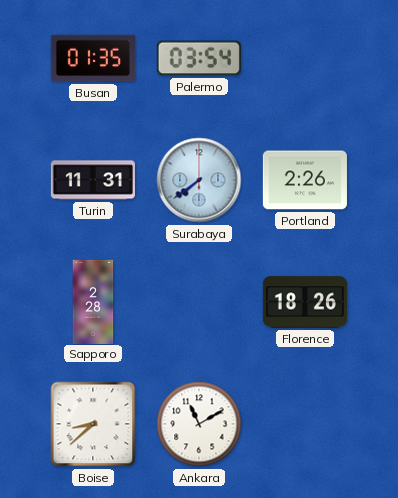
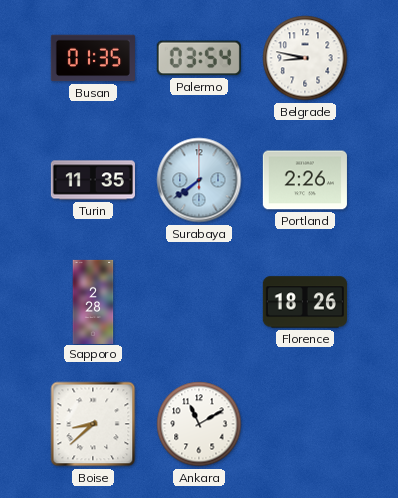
Belgrade: none -> 8:47
Turin: 11:31 -> 11:35
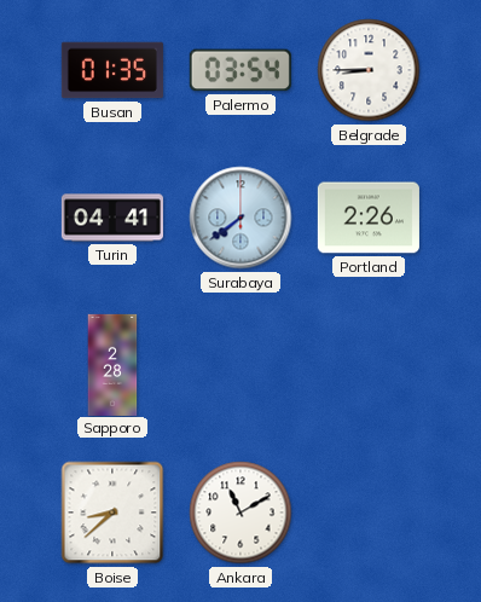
Belgrade: 8:47 -> 8:45
Turin: 11:35 -> 04:41
Florence: 18:26 -> none
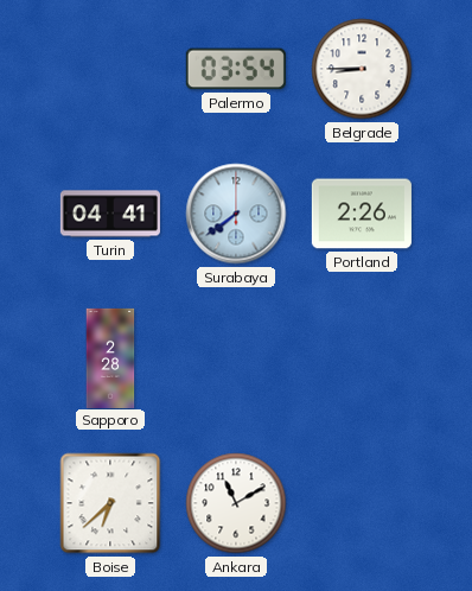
Busan: 01:35 -> none
Boise: 8:38 -> 6:38
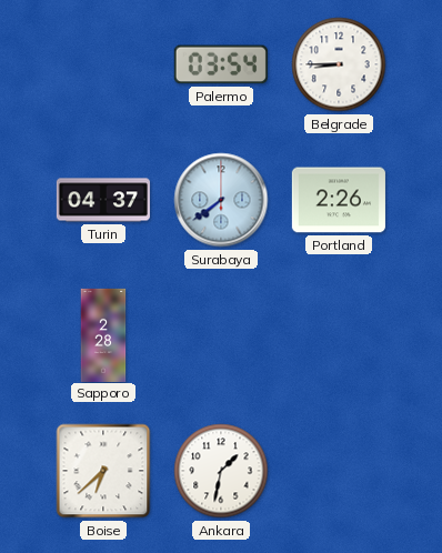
Turin: 04:41 -> 04:37
Ankara: 11:10 -> 1:32
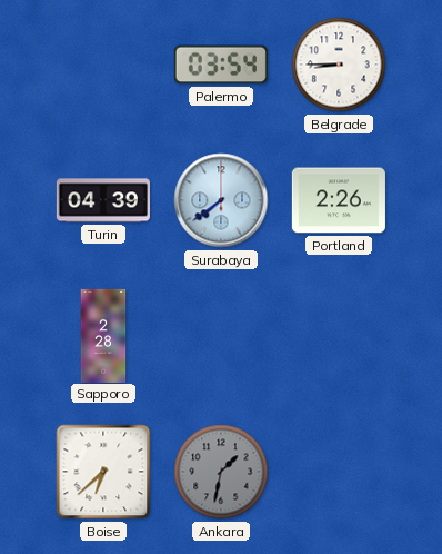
Turin: 04:37 -> 04:39
Ankara dial: white -> grey
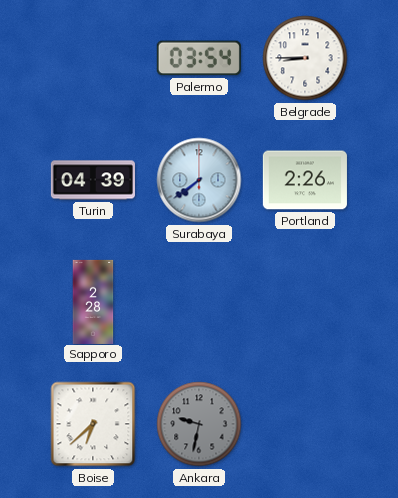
Ankara: 1:32 -> 9:32
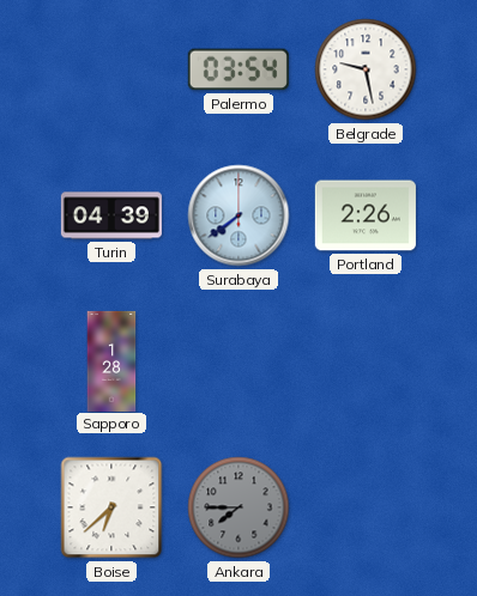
Belgrade: 8:45 -> 9:28
Sapporo: 2:28 -> 1:28
Ankara: 9:32 -> 7:45
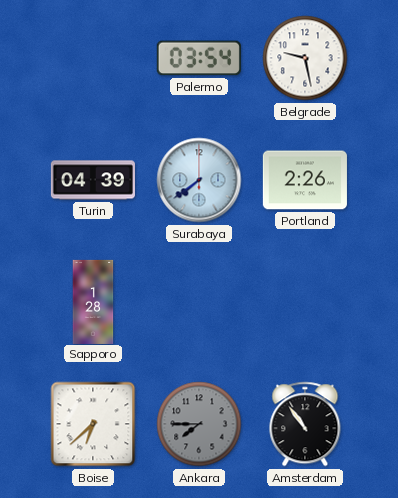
Amsterdam: none -> 10:54
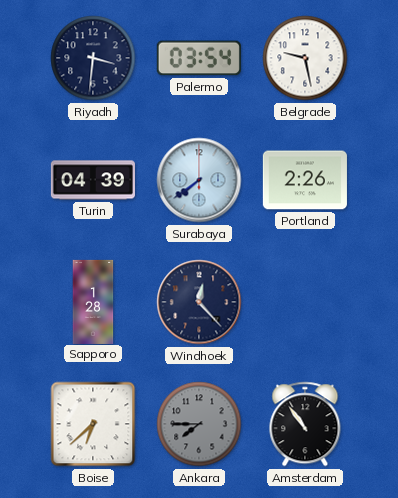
Riyadh: none -> 3:31
Windhoek: none -> 12:23
